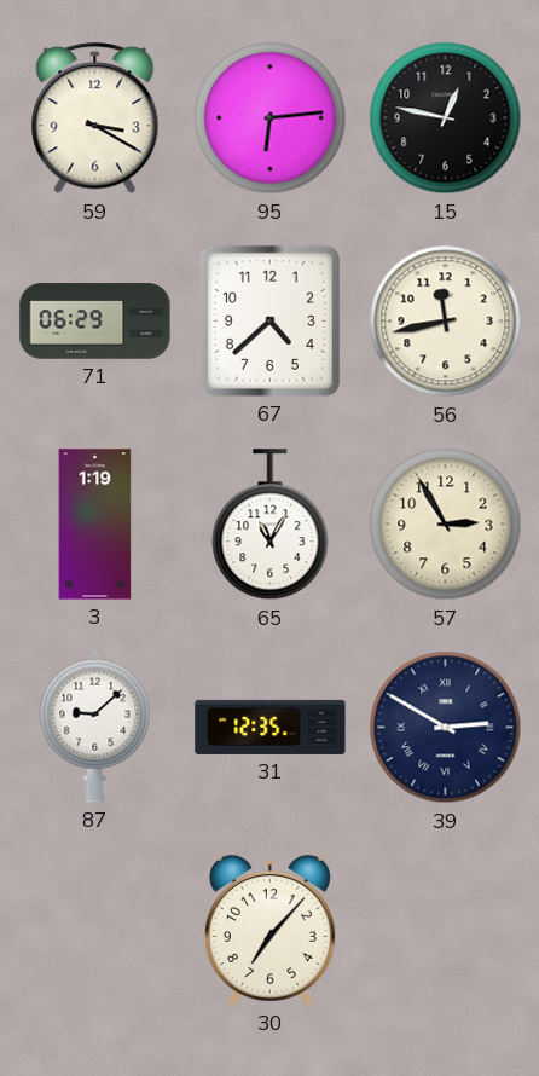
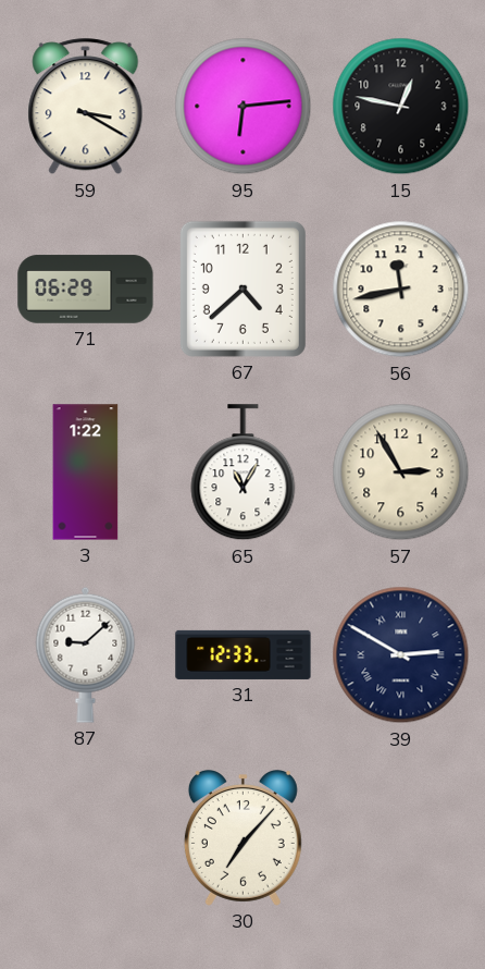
3: 1:19 -> 1:22
31: 12:35 -> 12:33
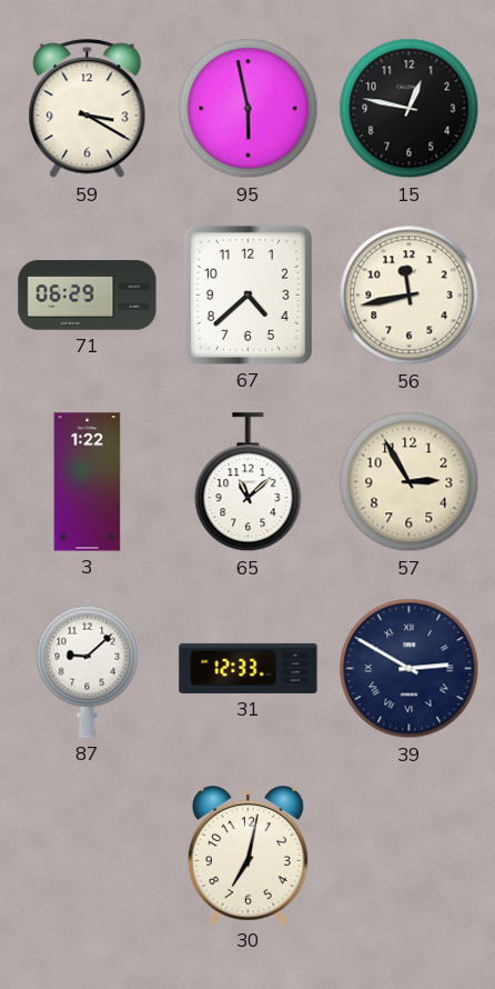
95: 6:14 -> 5:58
65: 11:05 -> 11:08
30: 7:07 -> 7:02
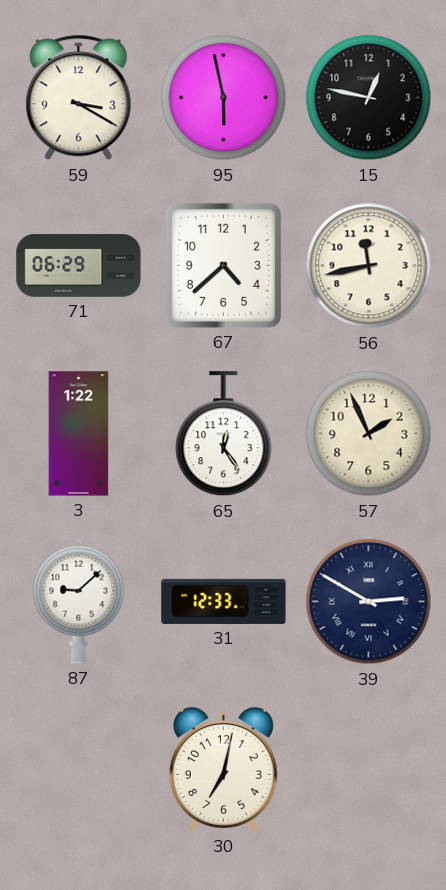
65: 11:08 -> 12:24
57: 2:55 -> 1:56
